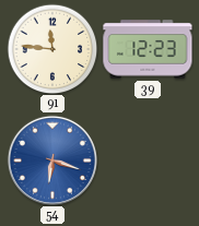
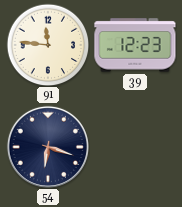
54 dial: blue -> navy
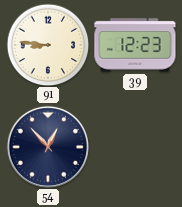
91: 11:46 -> 8:46
54: 6:18 -> 12:53
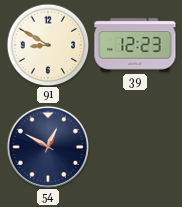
91: 8:46 -> 8:50
54: 12:53 -> 12:50
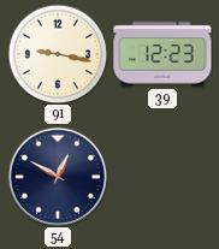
91: 8:50 -> 9:17
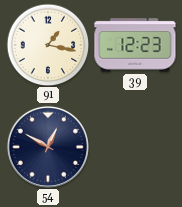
91: 9:17 -> 1:17
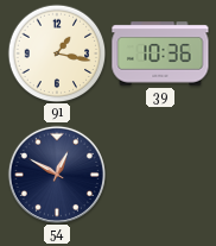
39: 12:23 -> 10:36
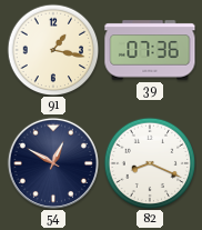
39: 10:36 -> 07:36
82: none -> 8:19
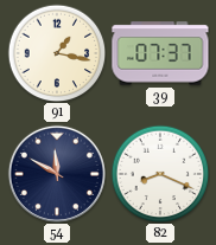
39: 07:36 -> 07:37
54: 12:50 -> 11:50
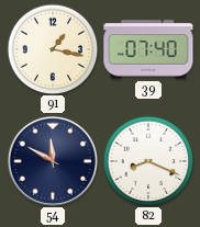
39: 07:37 -> 07:40
